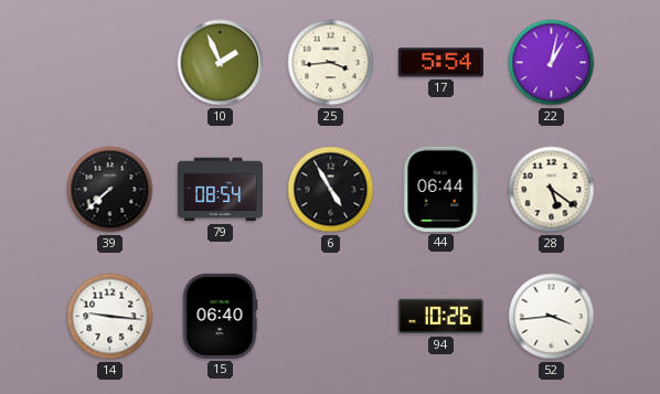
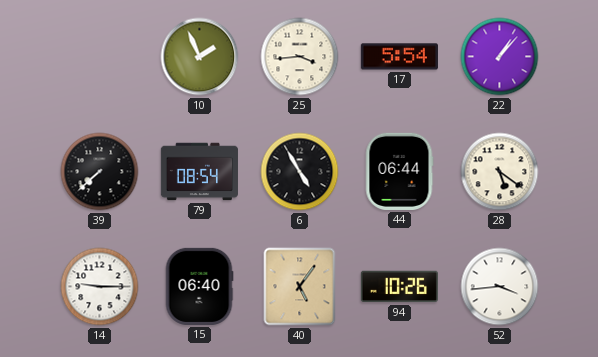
22: 1:02 -> 1:07
14: 9:16 -> 9:15
40: none -> 5:06
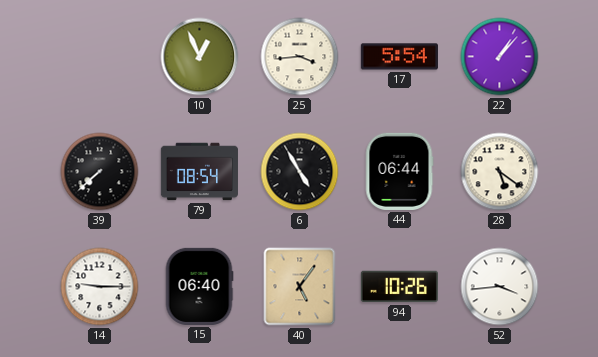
10: 1:56 -> 12:56
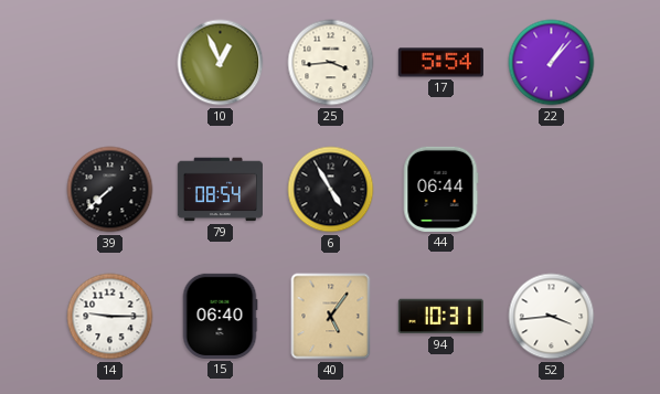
28: 5:21 -> none
94: 10:26 -> 10:31
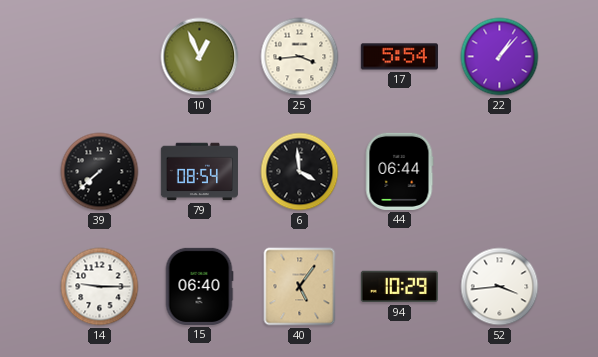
6: 4:55 -> 3:59
94: 10:31 -> 10:29
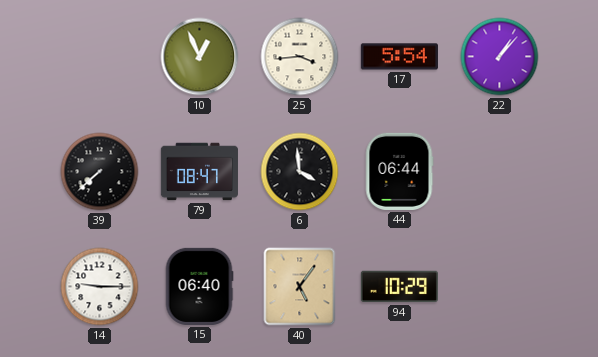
79: 08:54 -> 08:47
52: 3:44 -> none
